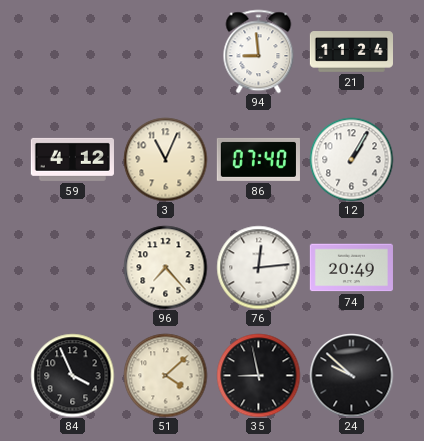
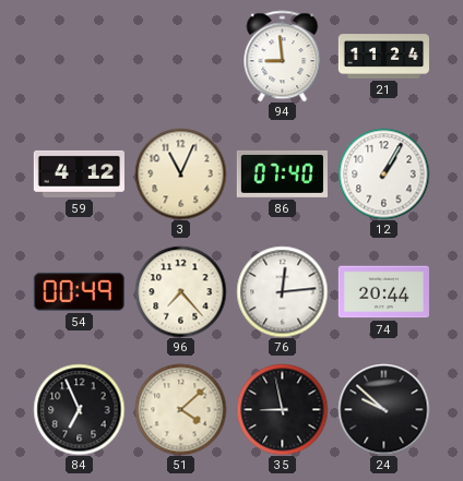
54: none -> 00:49
74: 20:49 -> 20:44
84: 3:56 -> 6:56
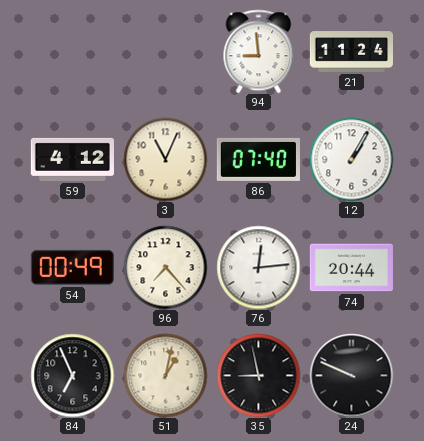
51: 4:08 -> 1:02
24: 9:52 -> 9:49
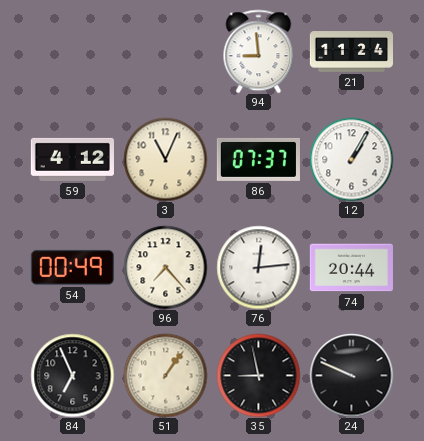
86: 07:40 -> 07:37
51: 1:02 -> 1:06
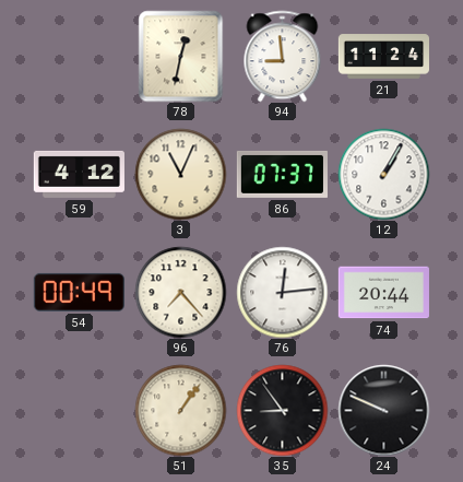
78: none -> 12:32
84: 6:56 -> none
35: 8:58 -> 8:54
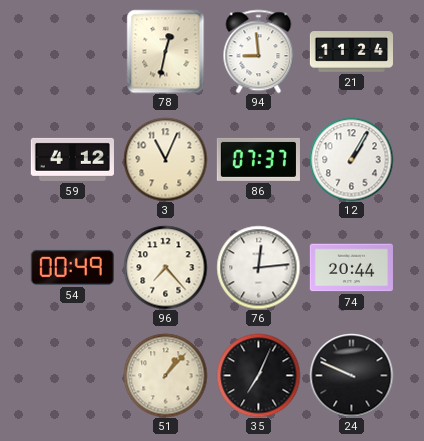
51: 1:06 -> 1:07
35: 8:54 -> 7:04
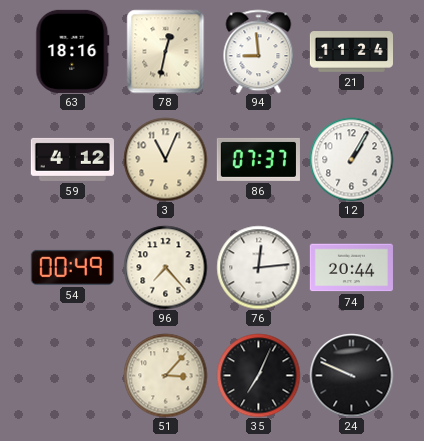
63: none -> 18:16
51: 1:07 -> 3:07
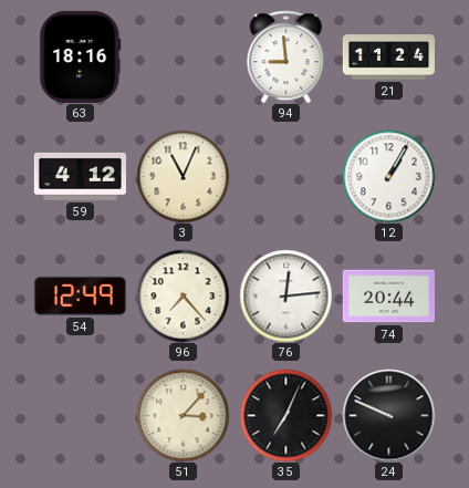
78: 12:32 -> none
86: 07:37 -> none
54: 00:49 -> 12:49
